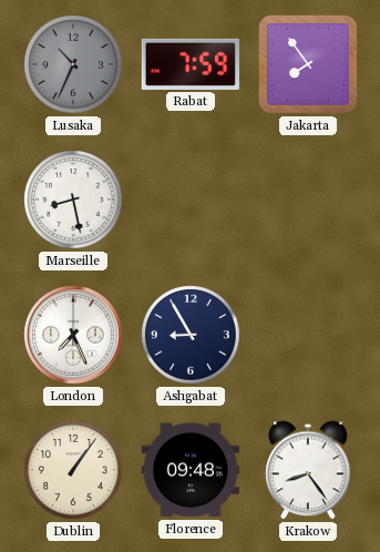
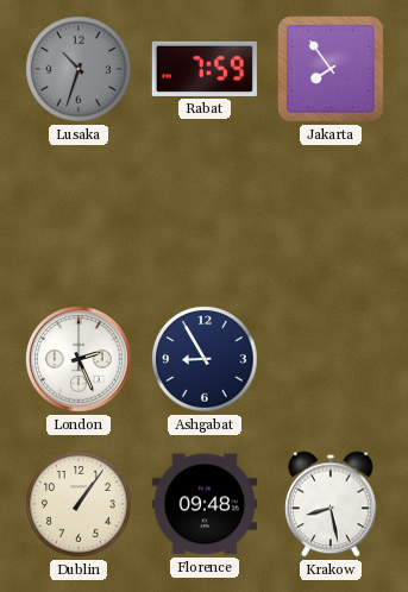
Lusaka: 10:34 -> 10:33
Marseille: 8:28 -> none
London: 7:26 -> 2:26
Krakow: 8:24 -> 8:28
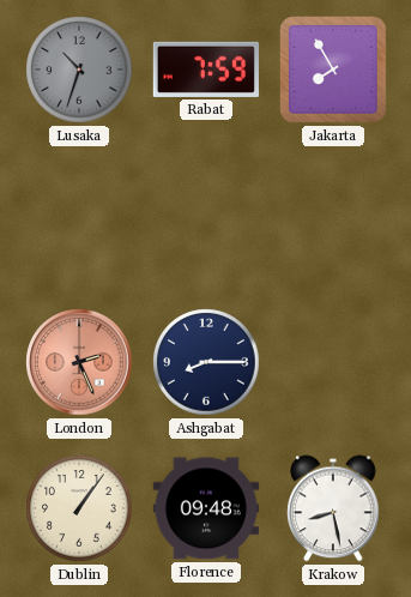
Jakarta: 7:54 -> 7:55
London dial: white -> salmon
Ashgabat: 8:55 -> 8:15
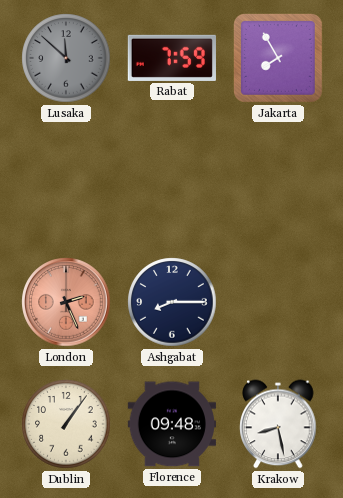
Lusaka: 10:33 -> 11:52
